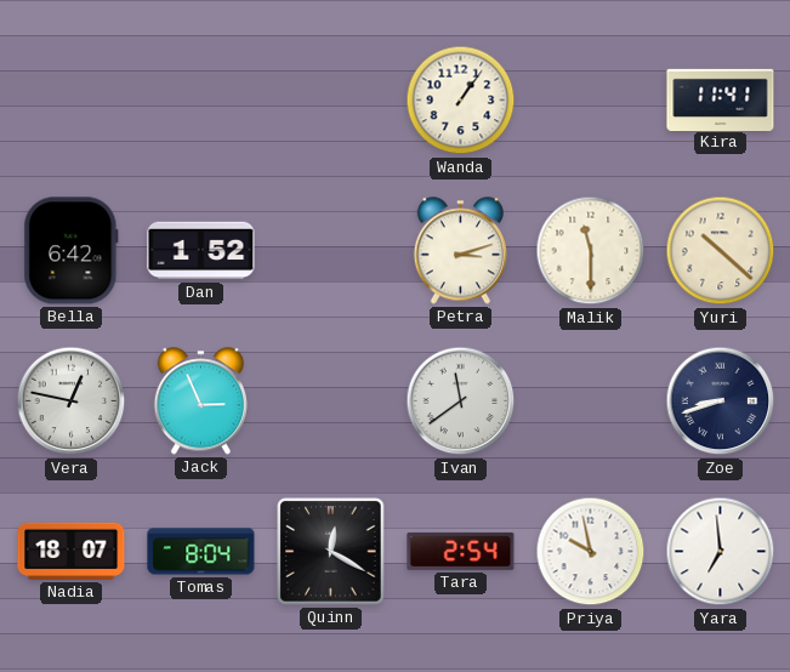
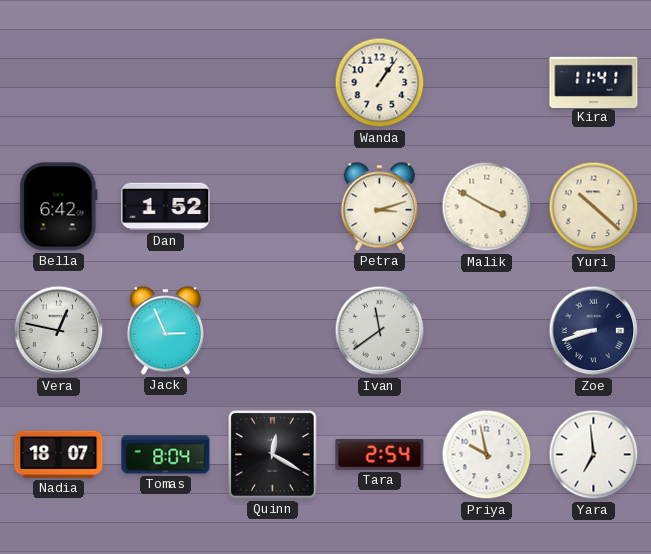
Malik: 11:30 -> 3:50
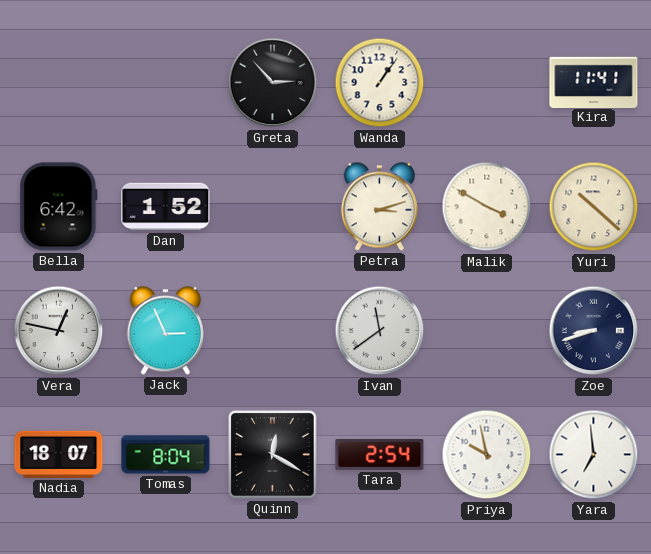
Greta: none -> 2:53
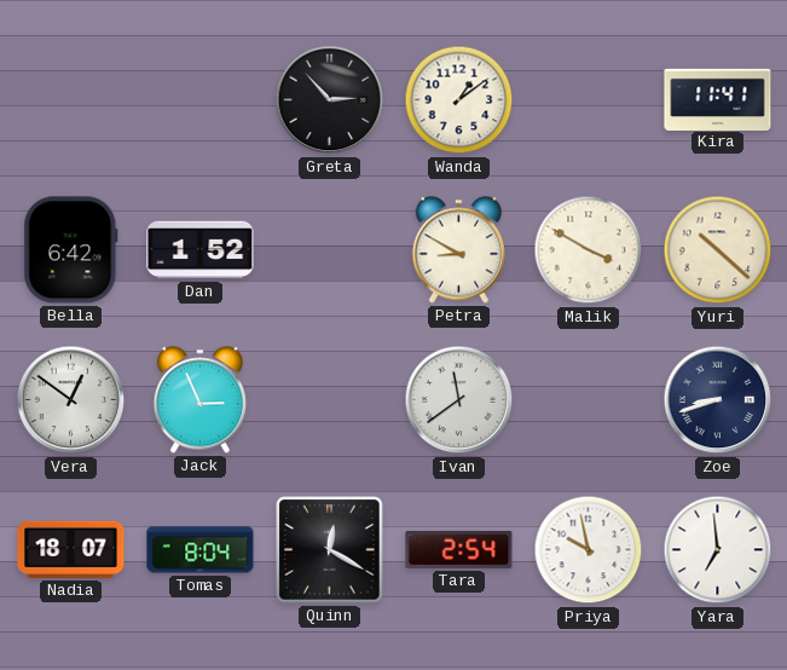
Wanda: 1:06 -> 1:09
Petra: 3:12 -> 8:50
Vera: 12:47 -> 12:51
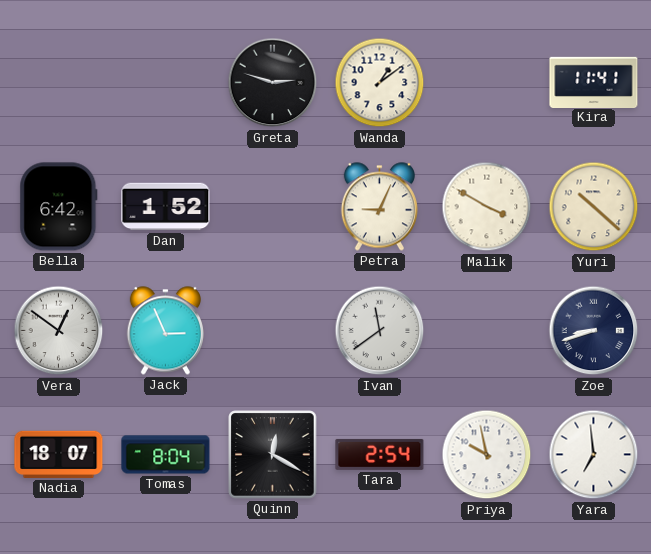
Greta: 2:53 -> 2:48
Petra: 8:50 -> 9:04
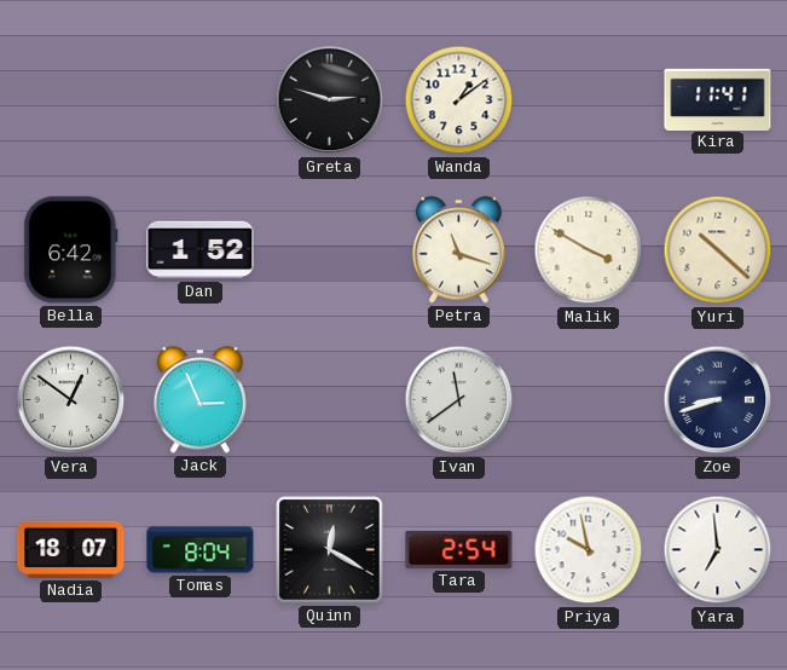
Petra: 9:04 -> 11:18
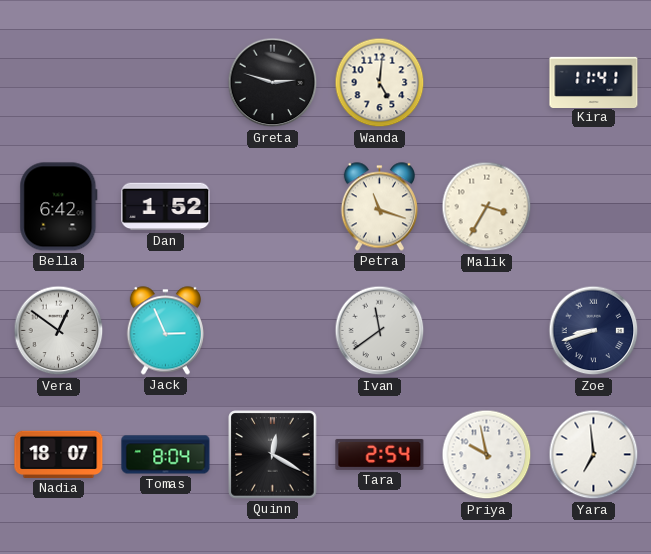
Wanda: 1:09 -> 5:01
Malik: 3:50 -> 3:35
Yuri: 10:22 -> none
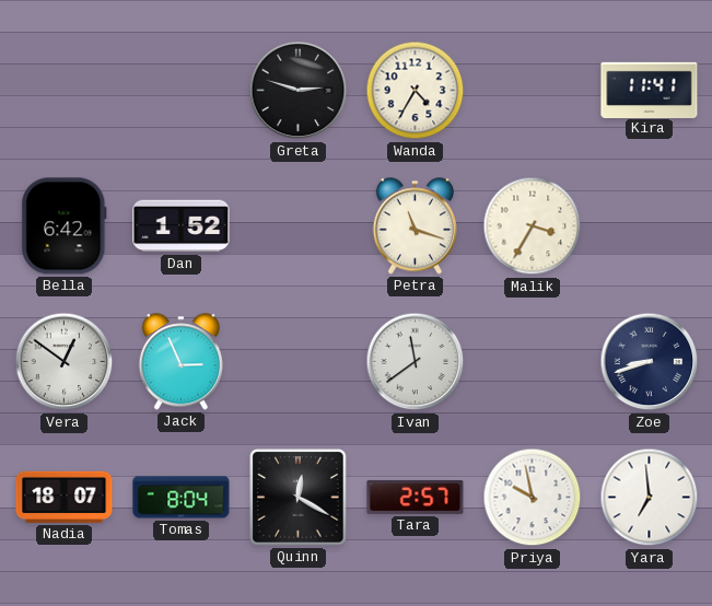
Wanda: 5:01 -> 4:35
Tara: 2:54 -> 2:57
